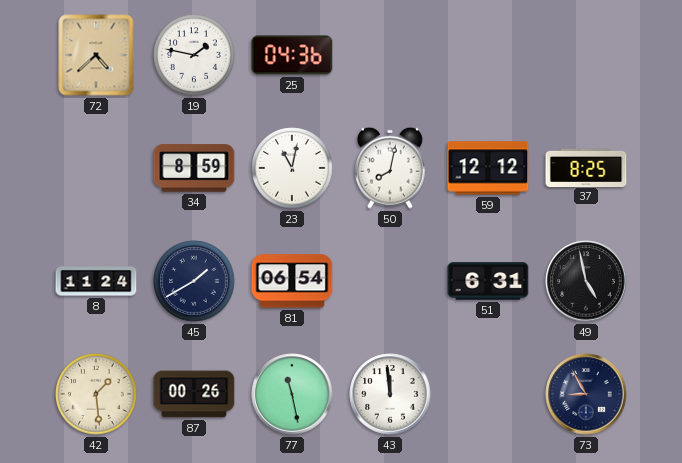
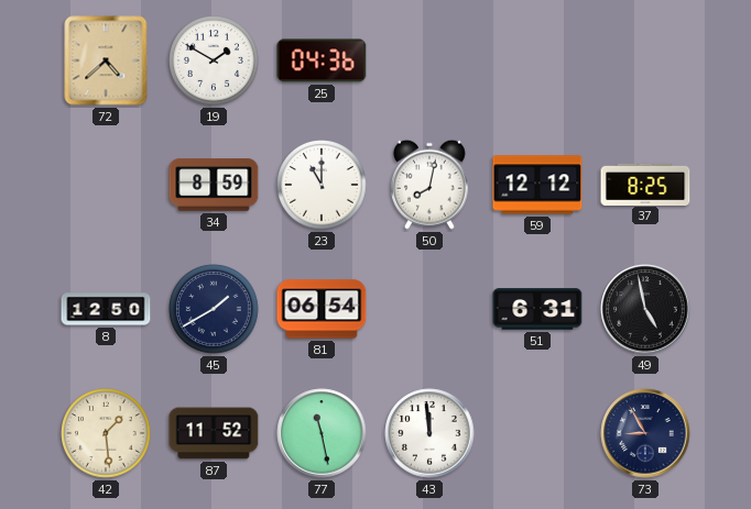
19: 1:47 -> 1:50
23: 11:02 -> 11:00
8: 11:24 -> 12:50
87: 00:26 -> 11:52
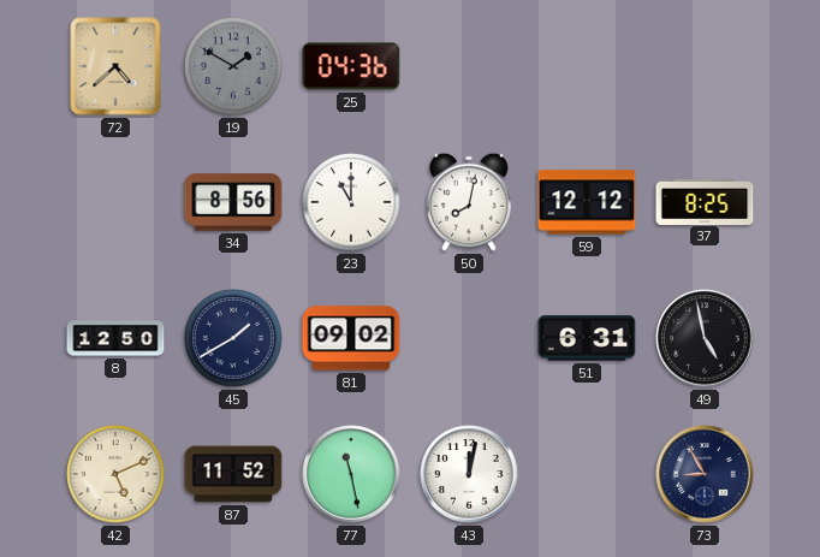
19 dial: white -> grey
34: 8:59 -> 8:56
81: 06:54 -> 09:02
42: 1:29 -> 5:11
43: 11:59 -> 12:02
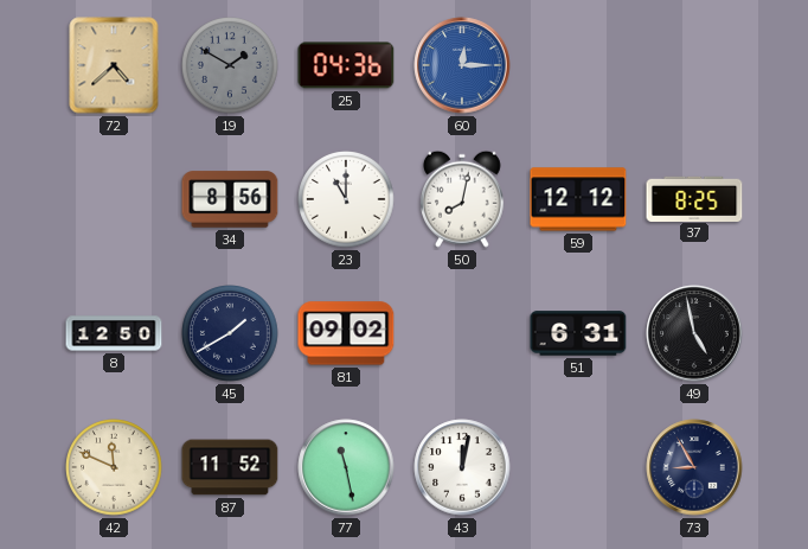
60: none -> 12:15
42: 5:11 -> 11:49
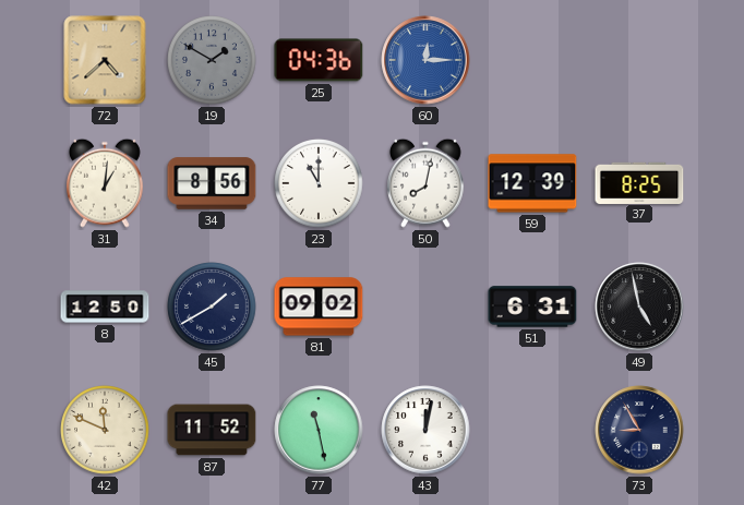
31: none -> 1:01
59: 12:12 -> 12:39
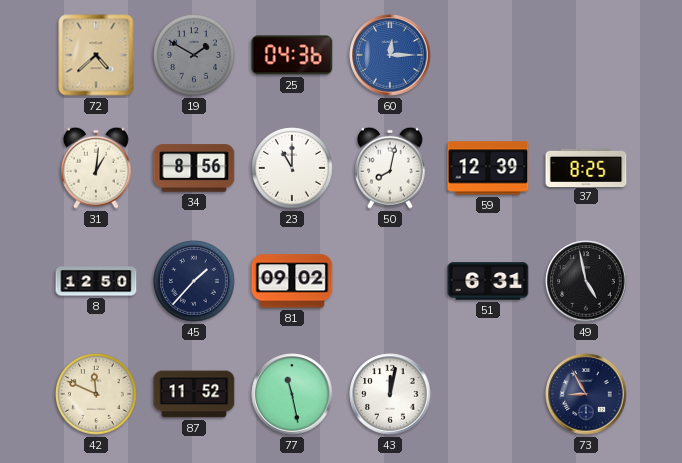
45: 1:40 -> 1:37
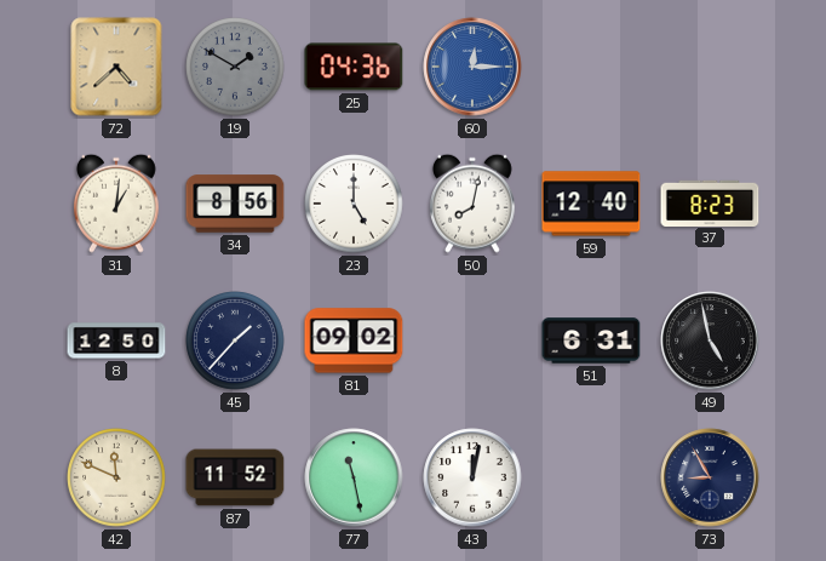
23: 11:00 -> 5:00
59: 12:39 -> 12:40
37: 8:25 -> 8:23
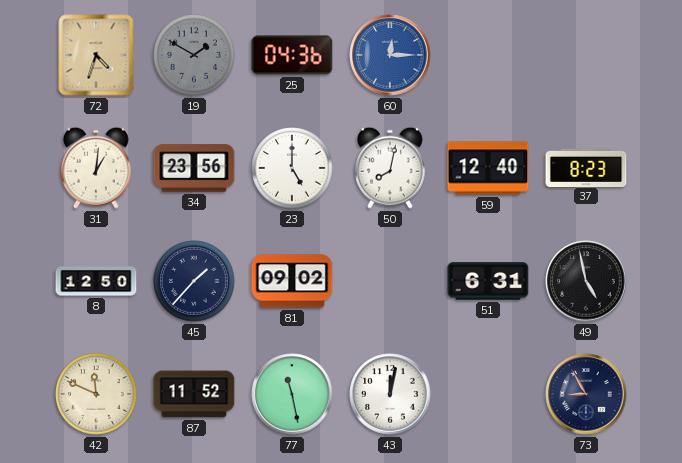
72: 4:38 -> 4:33
34: 8:56 -> 23:56
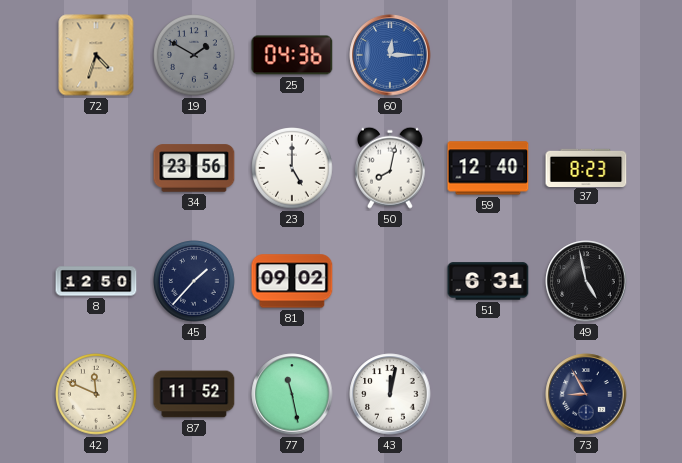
31: 1:01 -> none
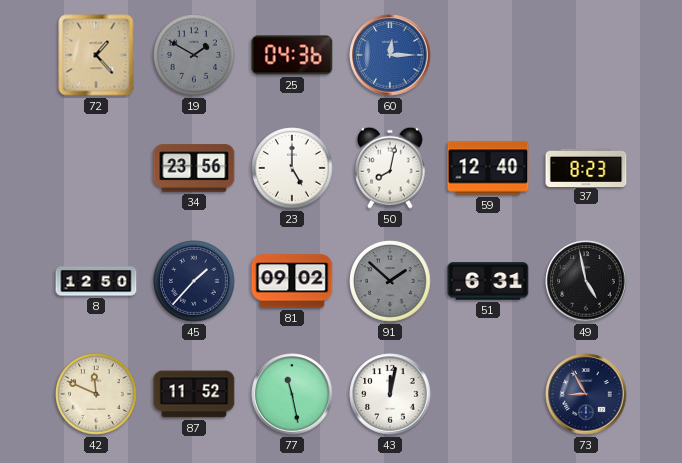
72: 4:33 -> 1:23
91: none -> 1:52
